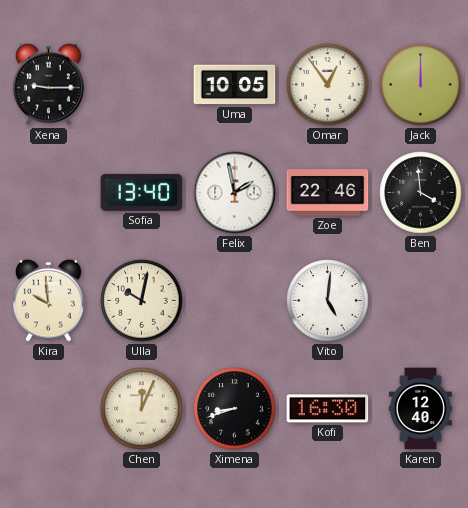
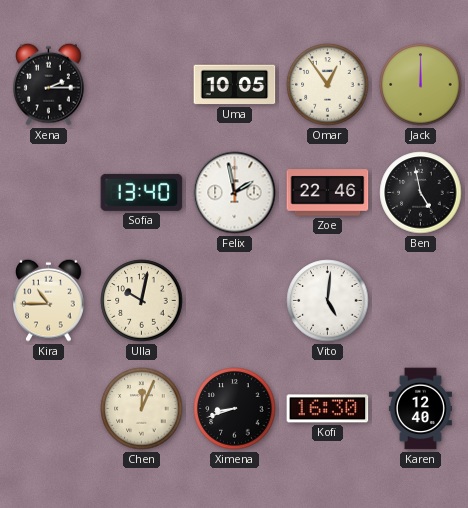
Xena: 9:15 -> 2:15
Ben: 3:59 -> 4:58
Kira: 9:59 -> 10:45
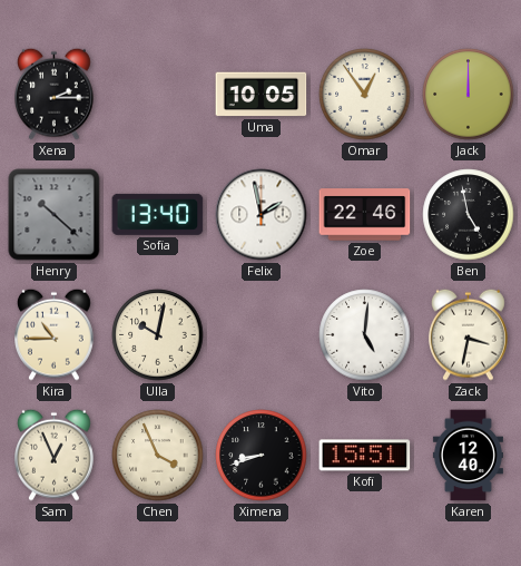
Henry: none -> 10:22
Zack: none -> 3:32
Sam: none -> 12:56
Chen: 12:04 -> 3:56
Kofi: 16:30 -> 15:51
